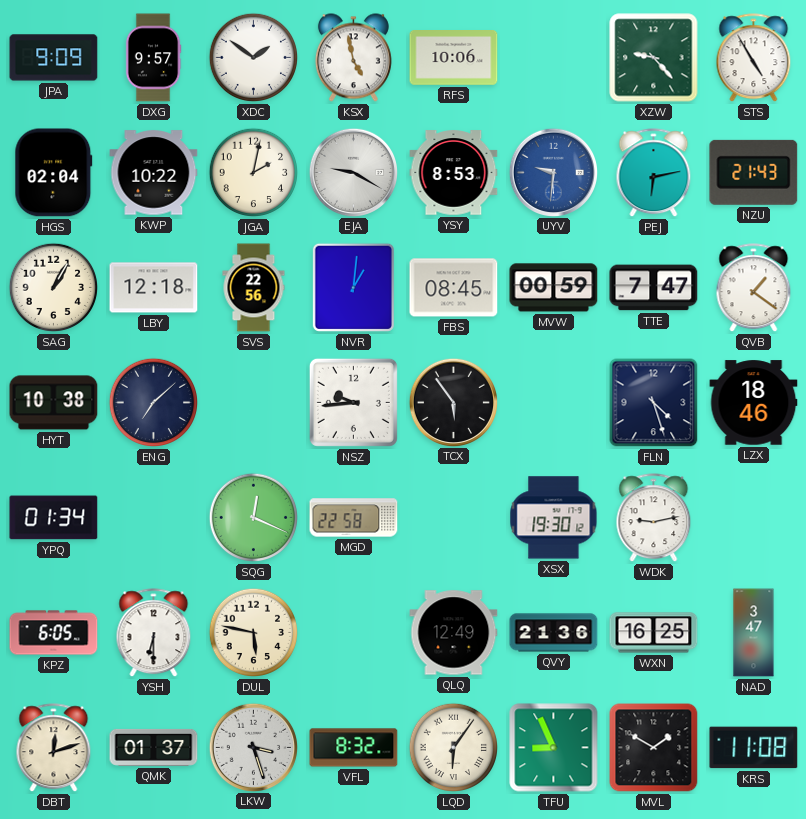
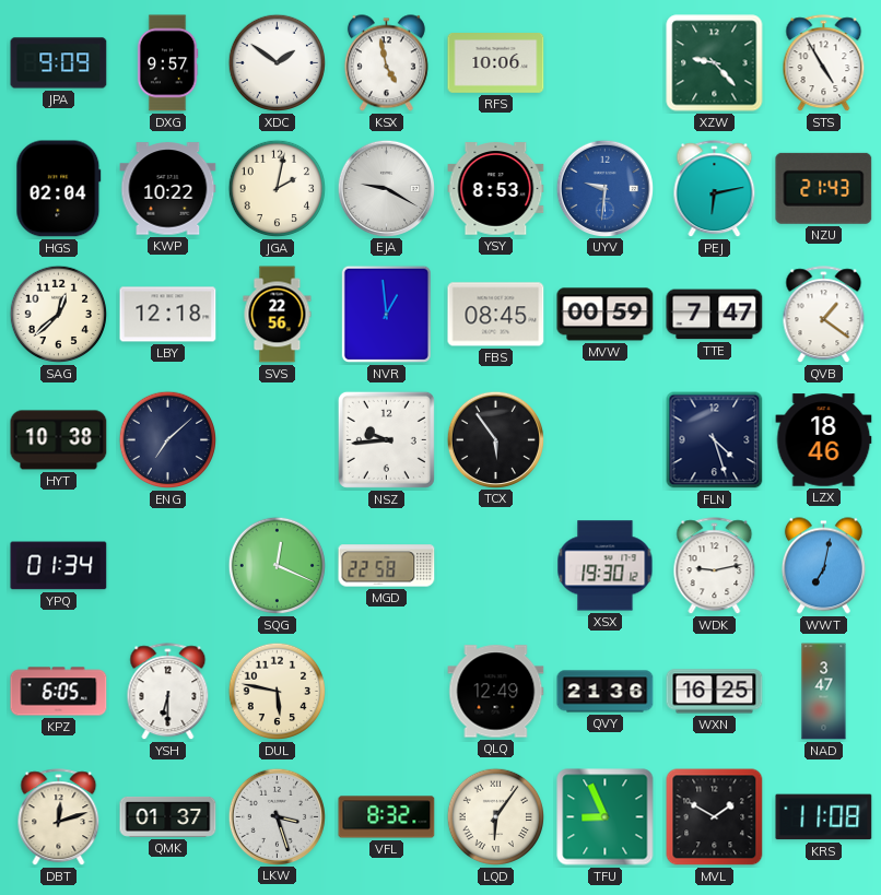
SAG: 1:05 -> 12:38
NVR: 1:01 -> 12:59
WWT: none -> 7:02
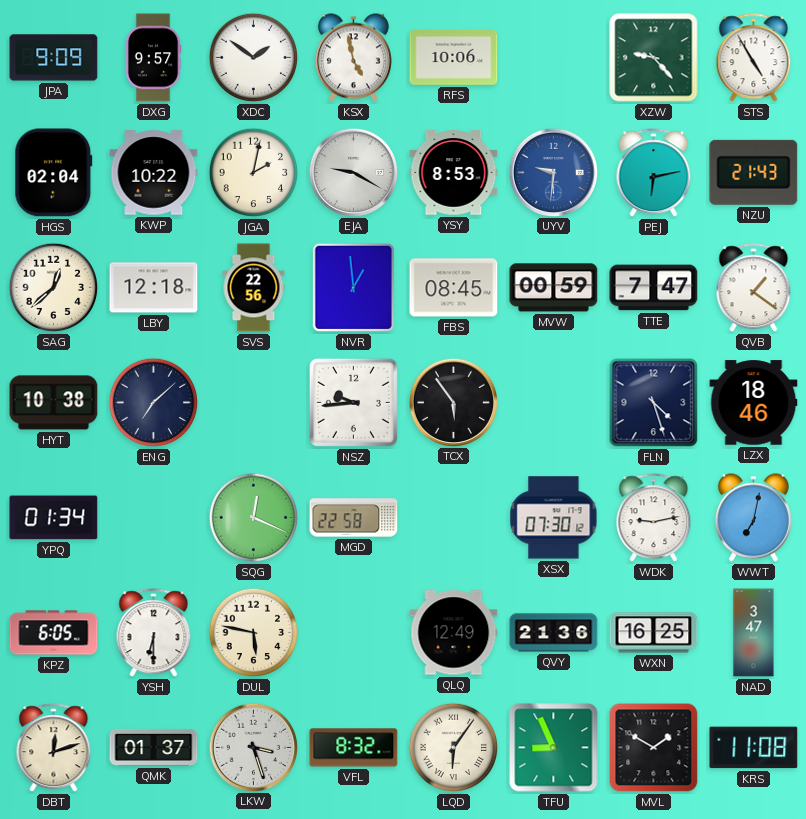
XSX: 19:30 -> 07:30
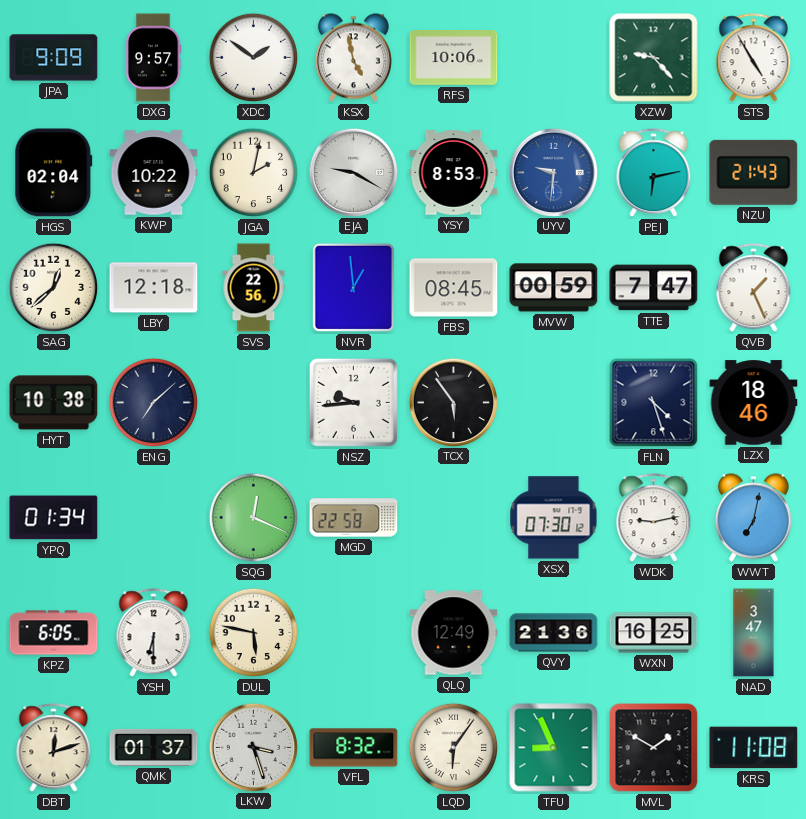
QVB: 1:21 -> 1:26
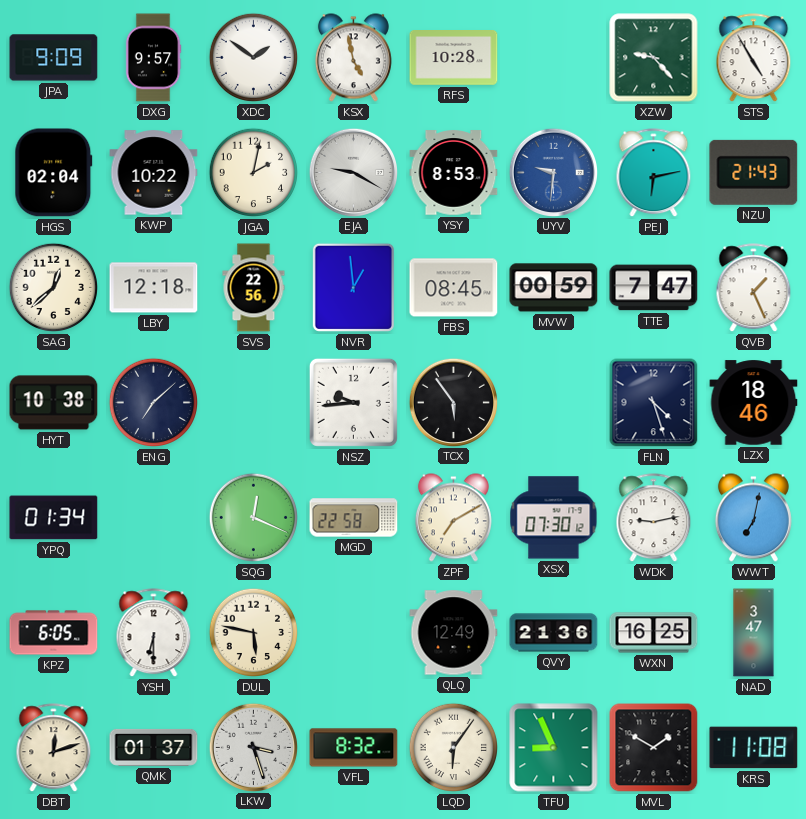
RFS: 10:06 -> 10:28
ZPF: none -> 7:10
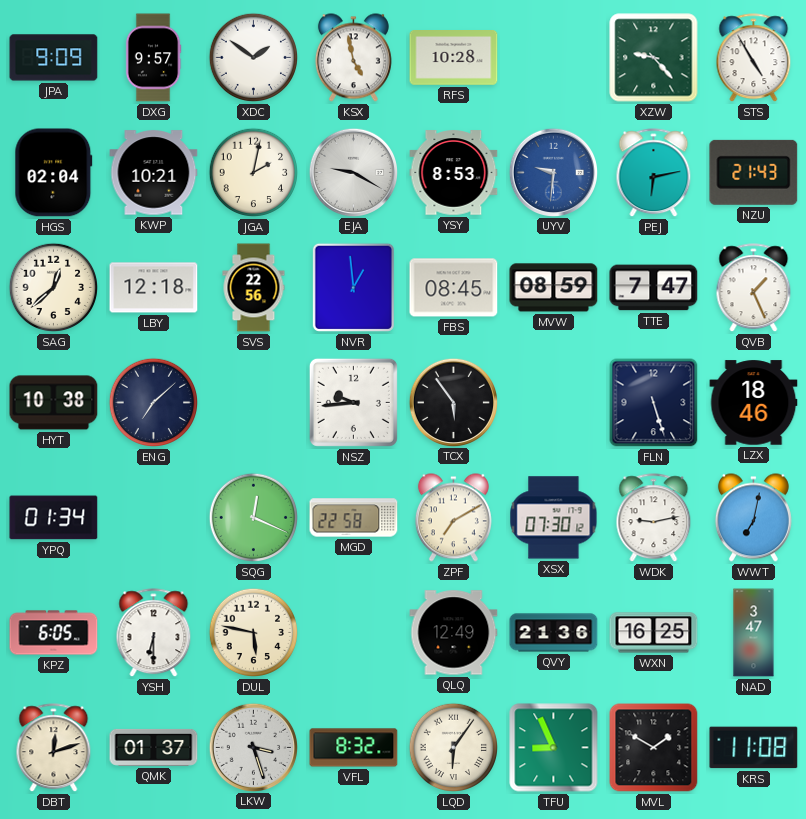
KWP: 10:22 -> 10:21
MVW: 00:59 -> 08:59
FLN: 4:27 -> 5:27
